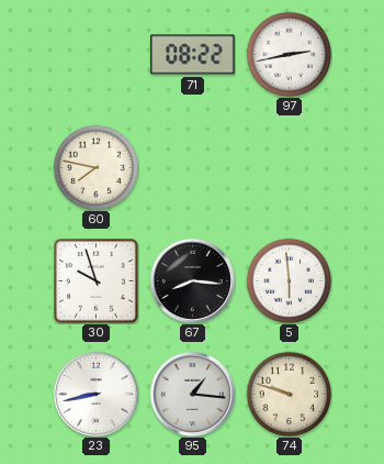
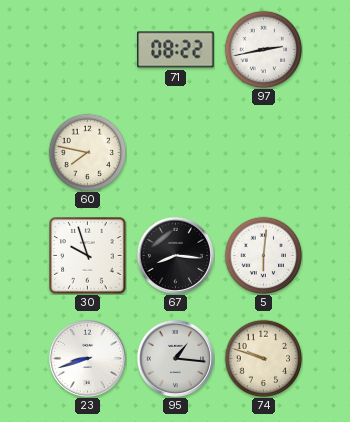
5: 5:59 -> 6:01
23: 8:43 -> 8:42
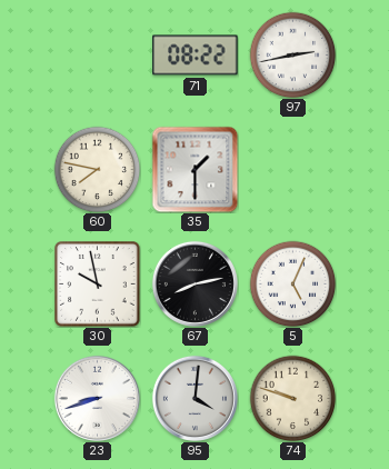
35: none -> 1:30
30: 9:57 -> 9:58
67: 8:16 -> 8:13
5: 6:01 -> 5:04
95: 1:16 -> 4:01
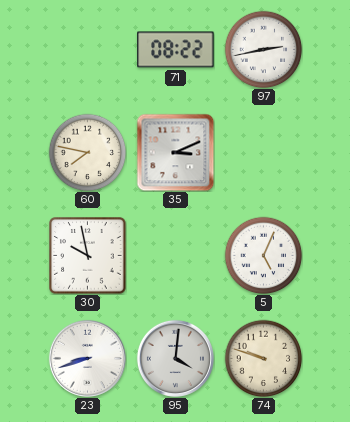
35: 1:30 -> 3:11
67: 8:13 -> none
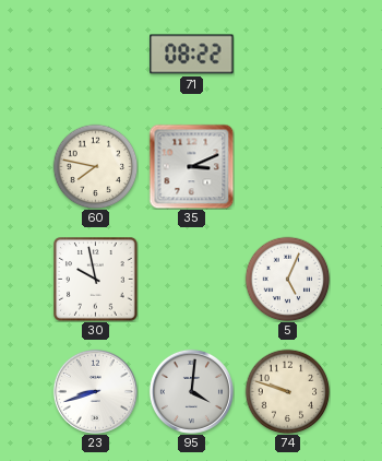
97: 2:43 -> none
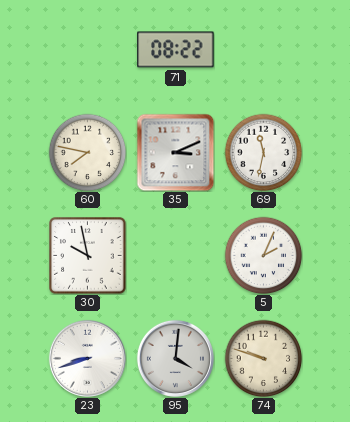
69: none -> 11:32
5: 5:04 -> 2:04
